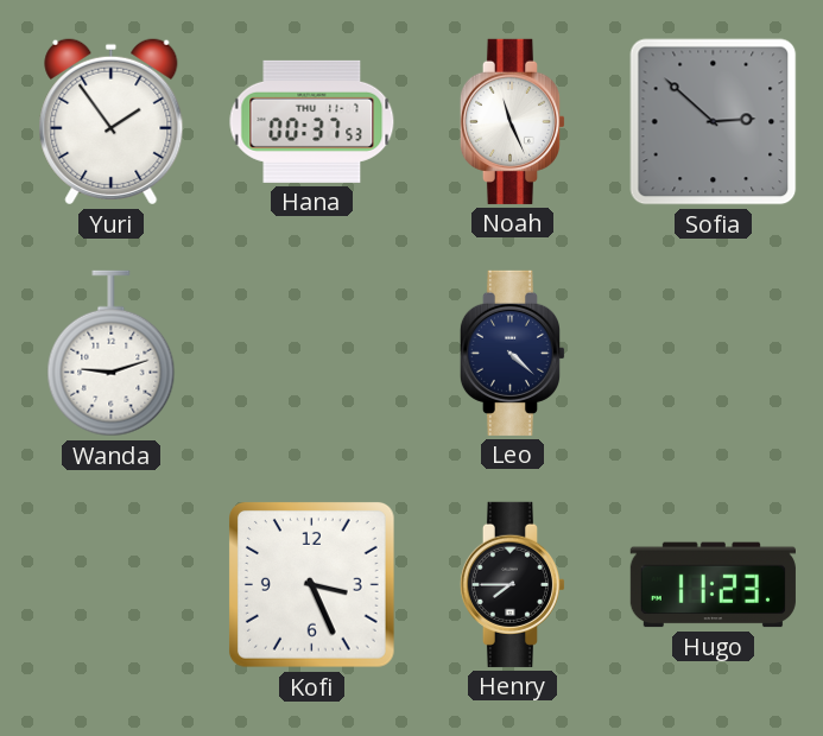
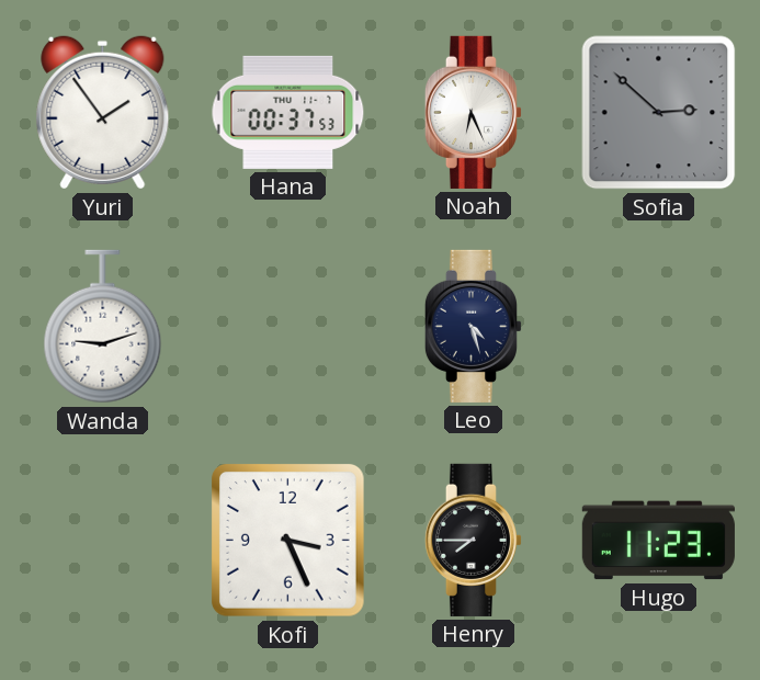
Noah: 11:26 -> 6:26
Leo: 4:22 -> 4:27
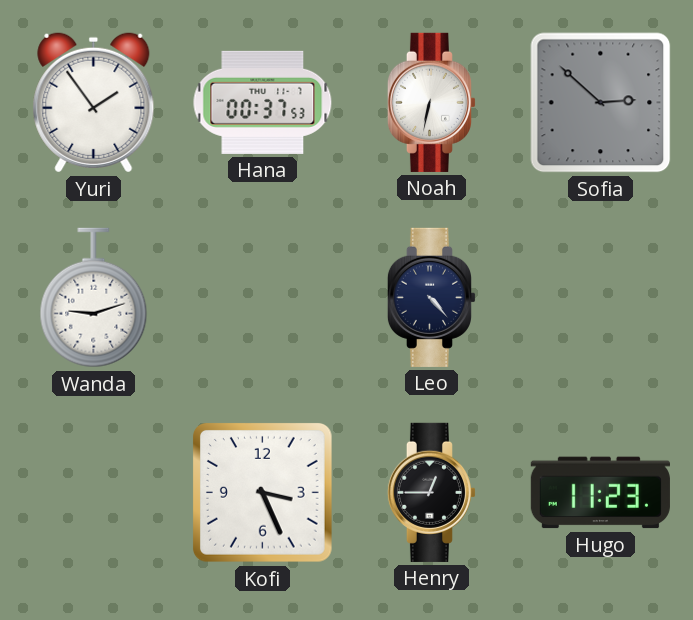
Noah: 6:26 -> 6:32
Leo: 4:27 -> 4:23
Henry: 7:45 -> 12:45
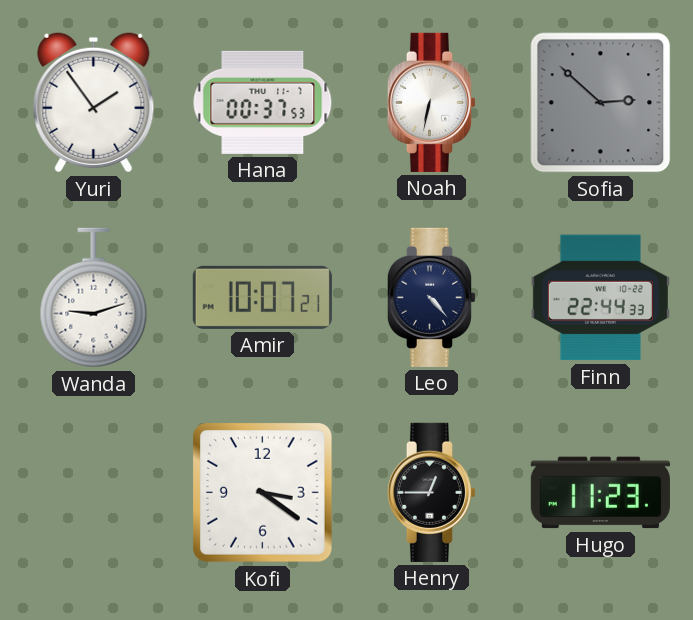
Amir: none -> 10:07
Finn: none -> 22:44
Kofi: 3:26 -> 3:21
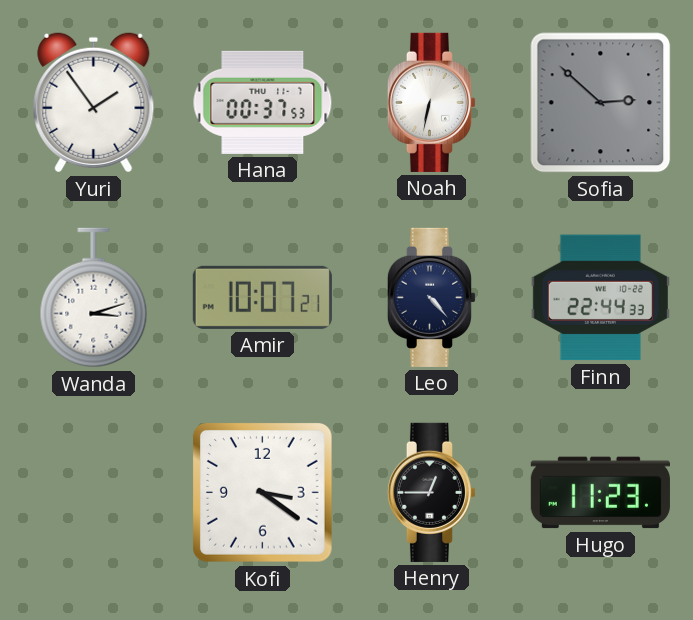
Wanda: 9:12 -> 3:12
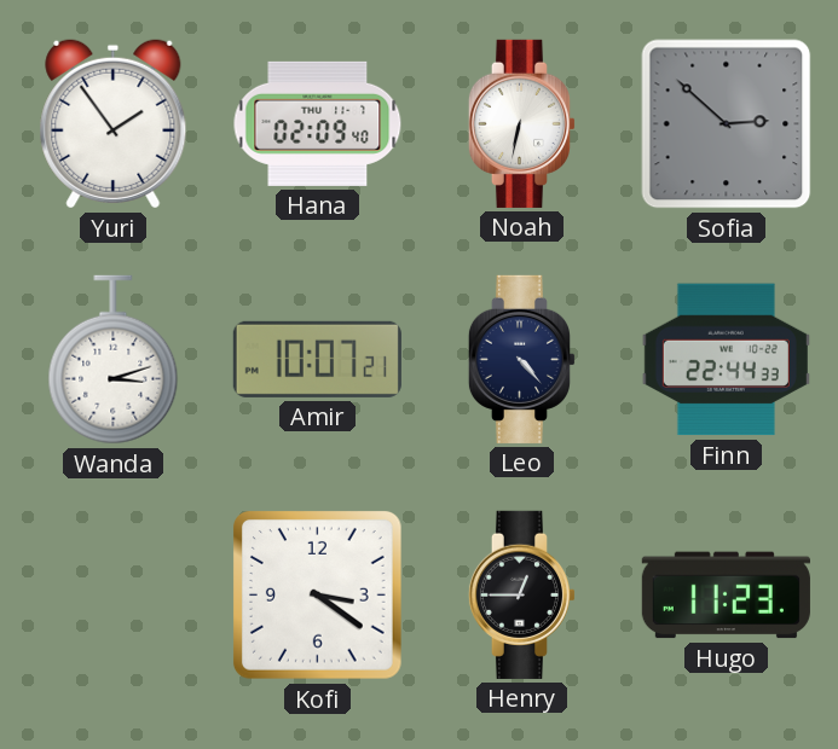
Hana: 00:37 -> 02:09
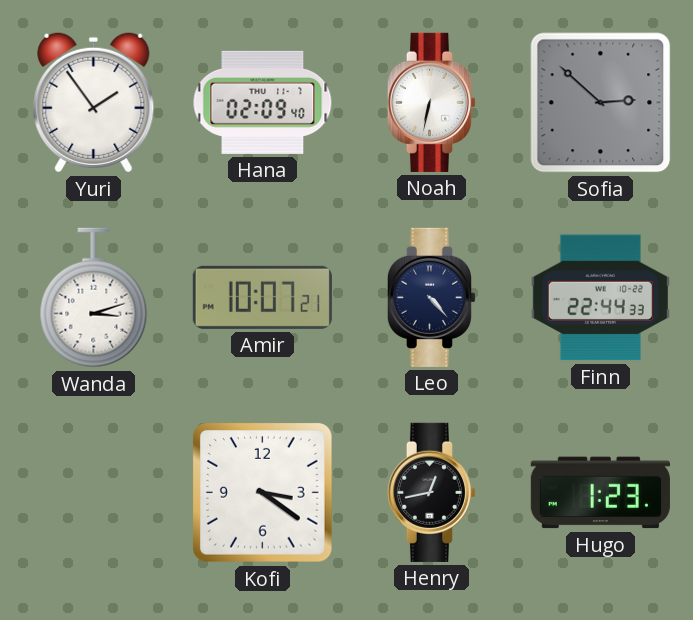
Henry: 12:45 -> 12:43
Hugo: 11:23 -> 1:23
